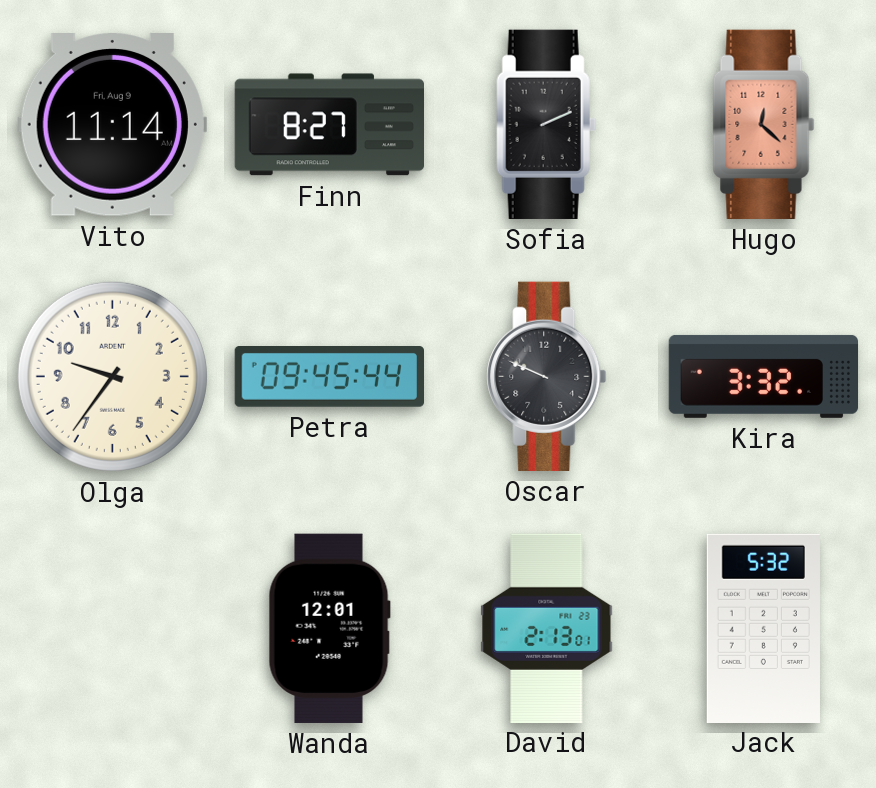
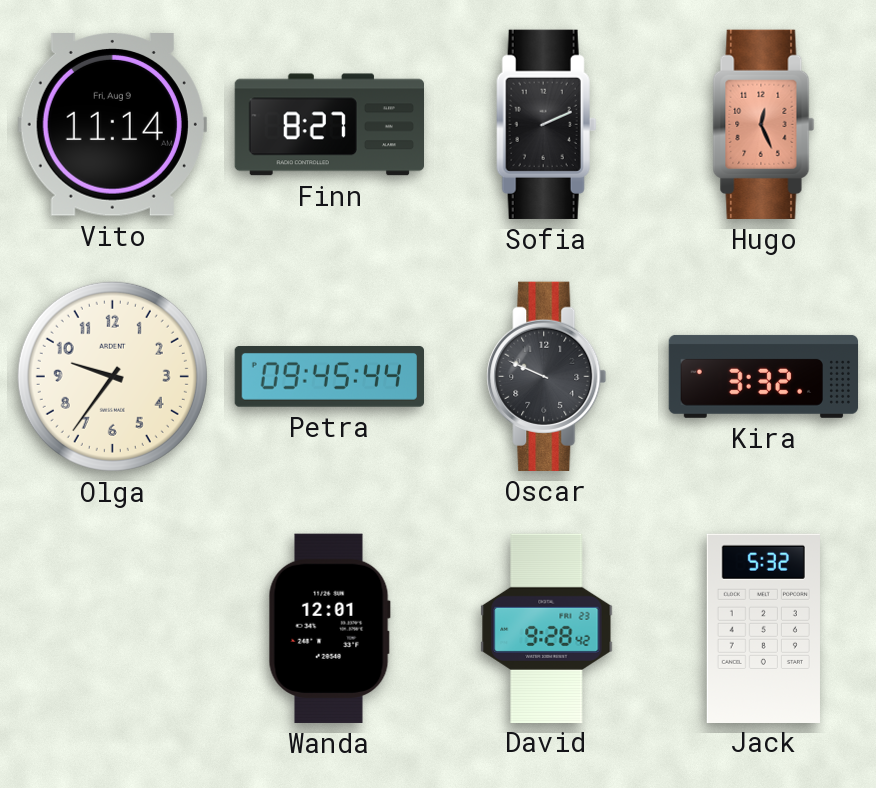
Hugo: 12:22 -> 12:26
David: 2:13 -> 9:28
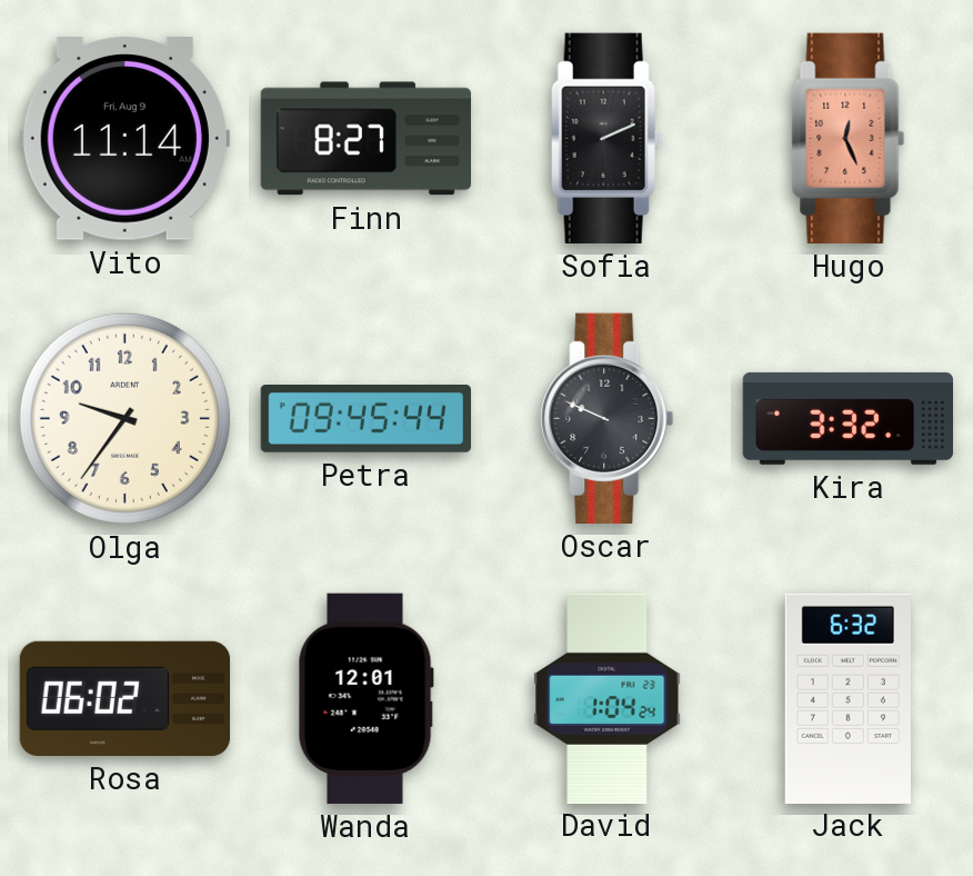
Rosa: none -> 06:02
David: 9:28 -> 1:04
Jack: 5:32 -> 6:32
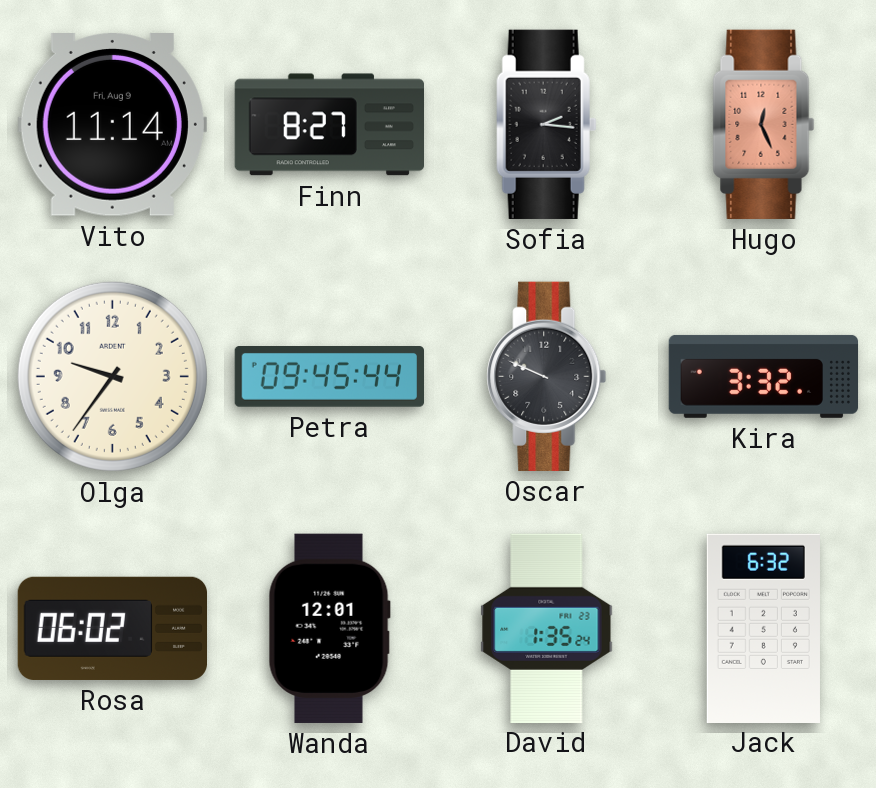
Sofia: 2:11 -> 2:16
David: 1:04 -> 1:35
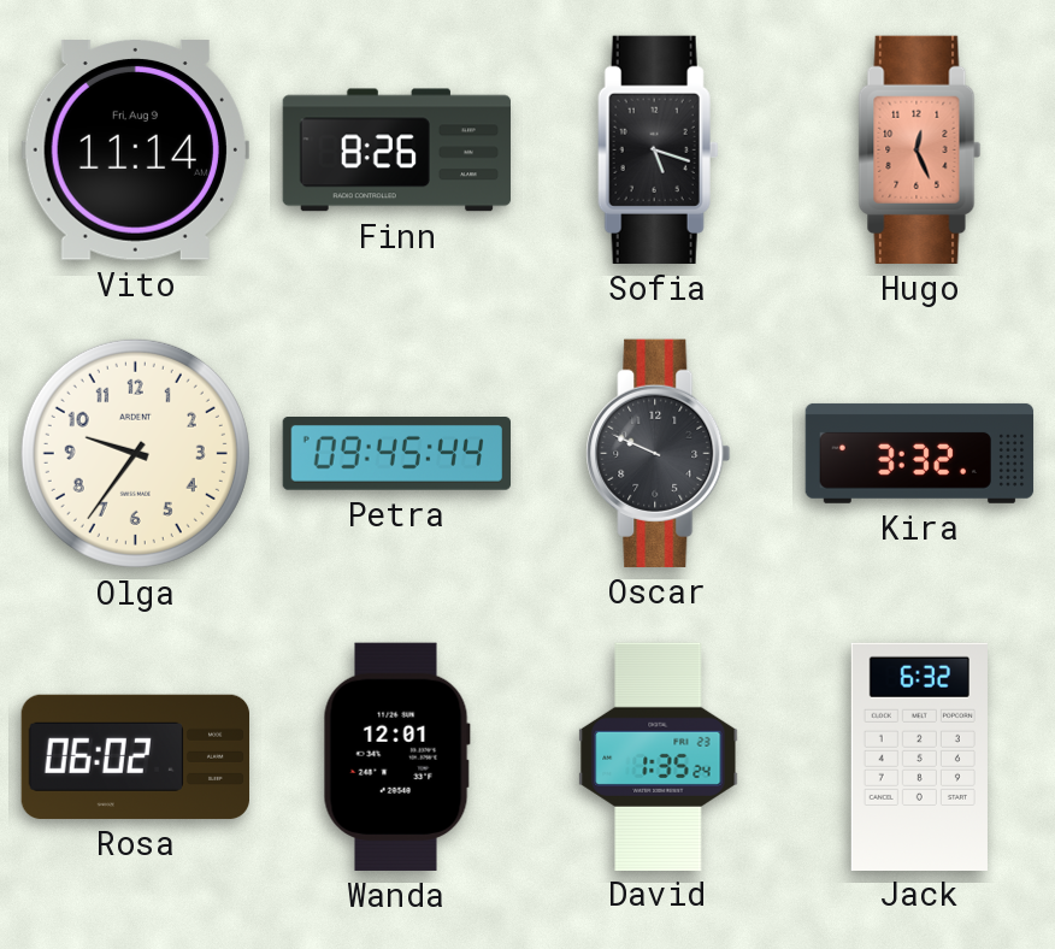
Finn: 8:27 -> 8:26
Sofia: 2:16 -> 5:18
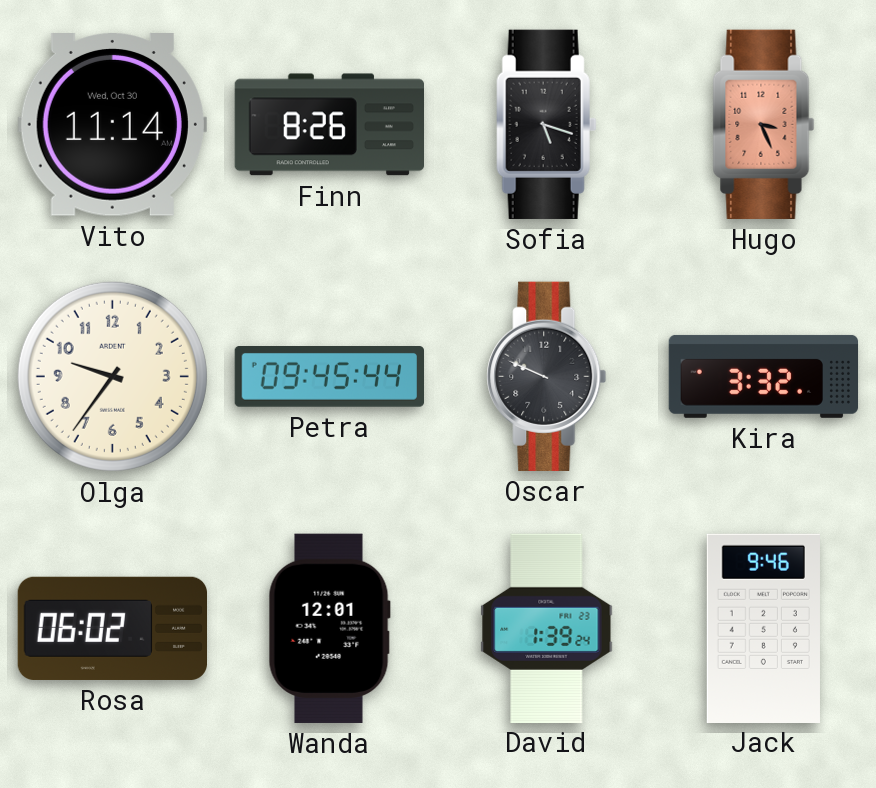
Vito date: Fri, Aug 9 -> Wed, Oct 30
Hugo: 12:26 -> 3:26
David: 1:35 -> 1:39
Jack: 6:32 -> 9:46
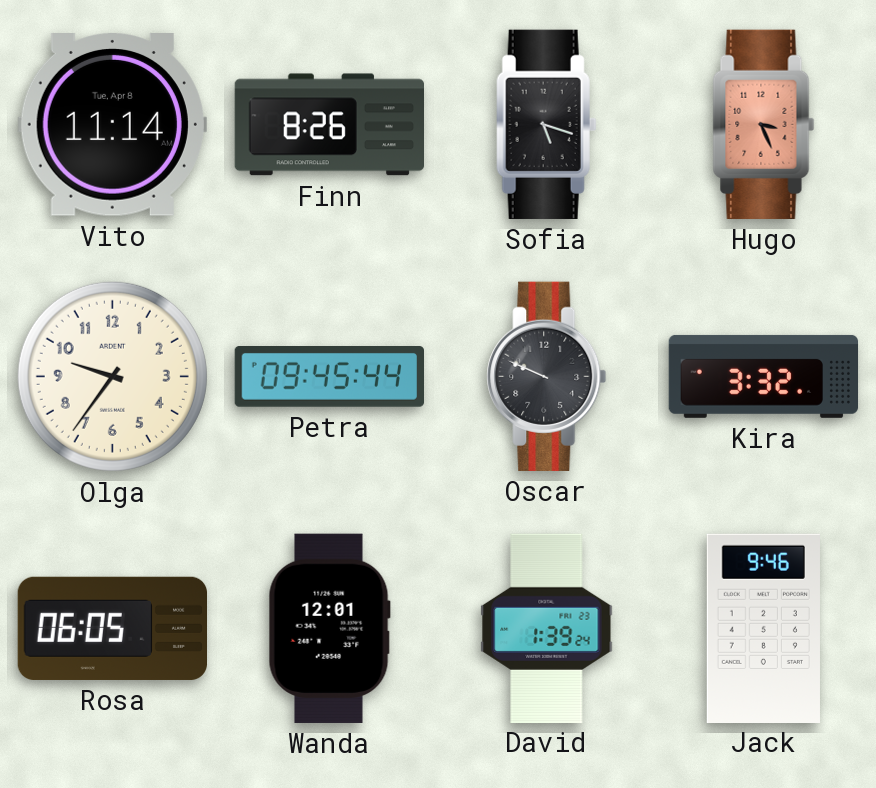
Vito date: Wed, Oct 30 -> Tue, Apr 8
Rosa: 06:02 -> 06:05
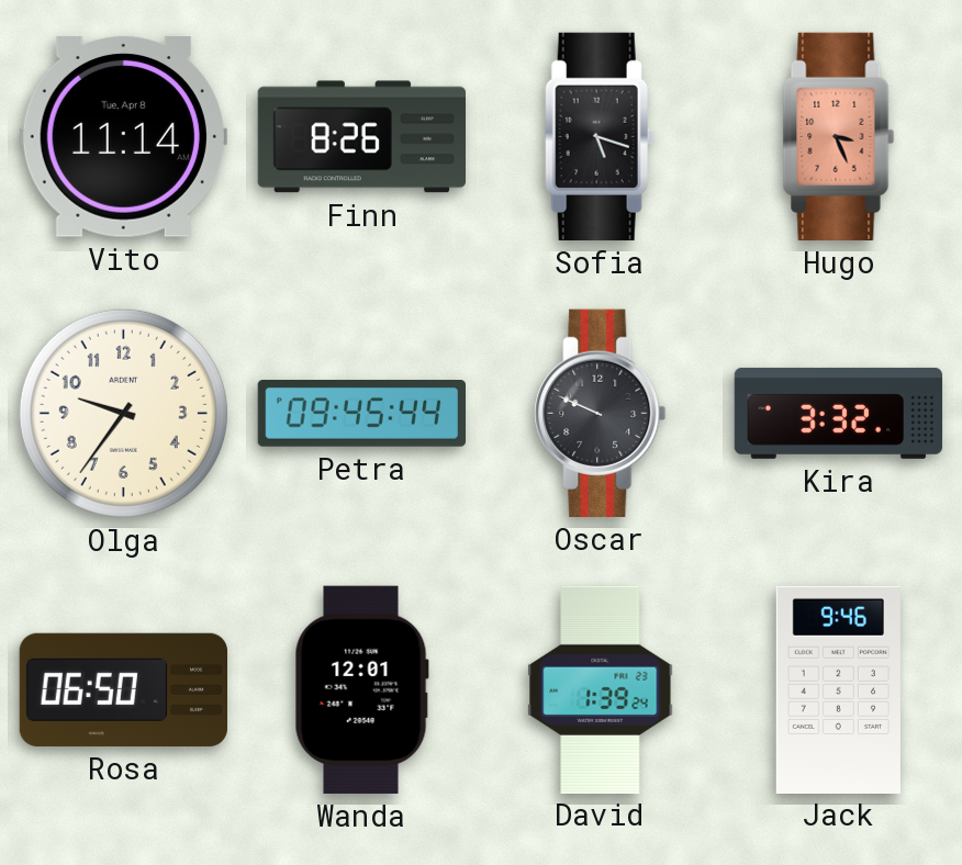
Rosa: 06:05 -> 06:50
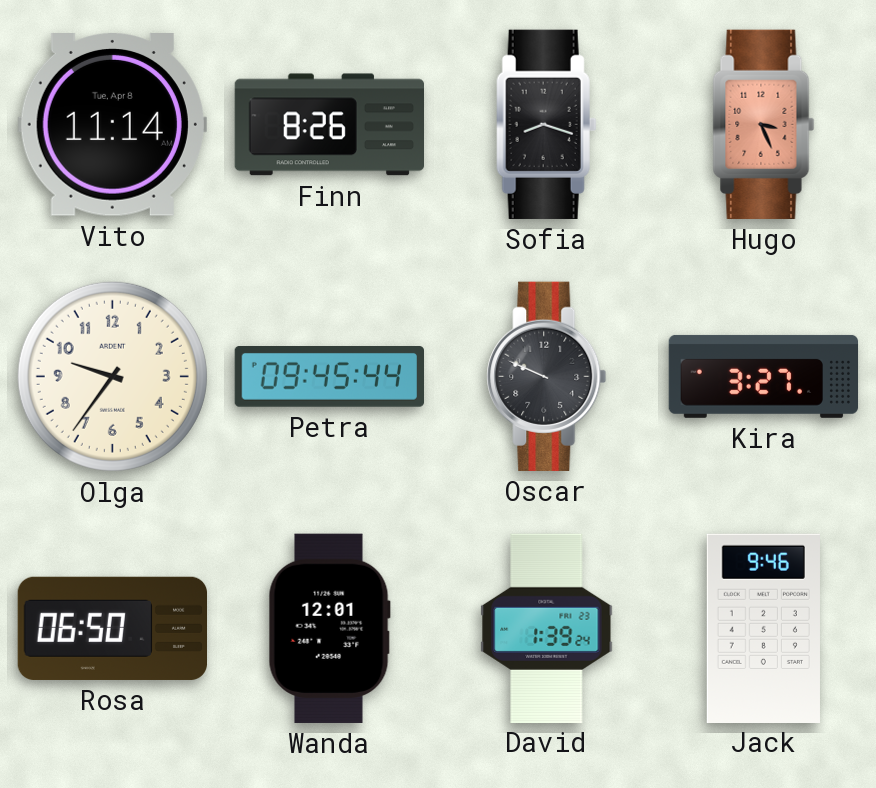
Sofia: 5:18 -> 8:18
Kira: 3:32 -> 3:27
